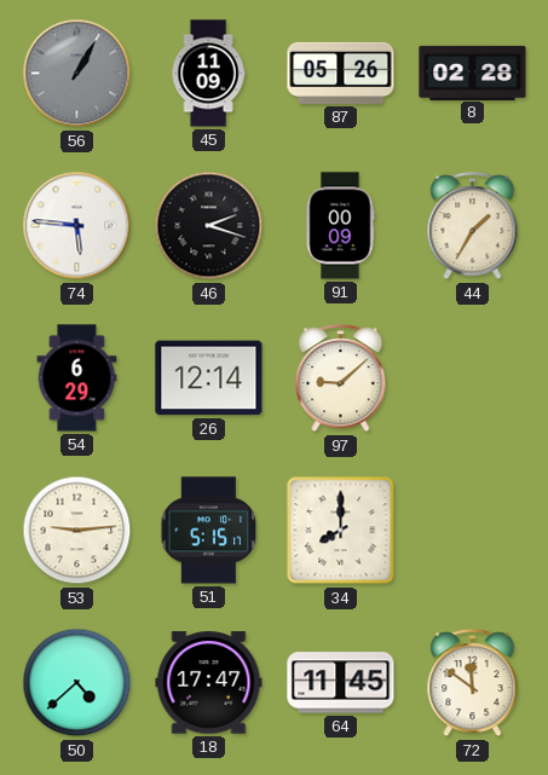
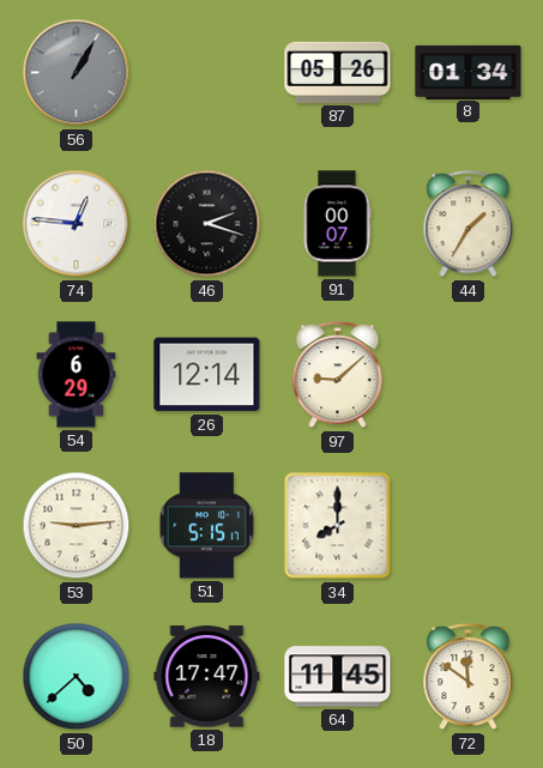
45: 11:09 -> none
8: 02:28 -> 01:34
74: 5:46 -> 12:46
91: 00:09 -> 00:07
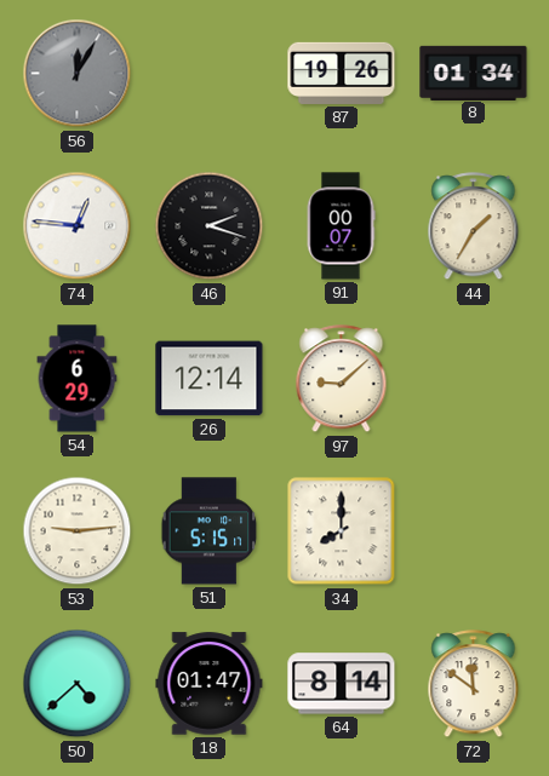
56: 1:05 -> 12:05
87: 05:26 -> 19:26
18: 17:47 -> 01:47
64: 11:45 -> 8:14
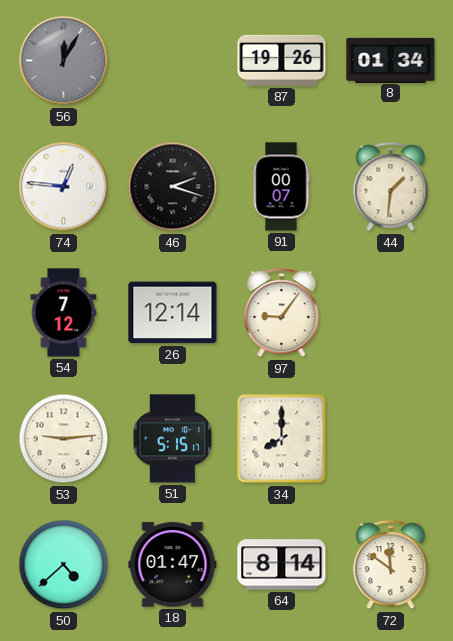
44: 1:35 -> 1:31
54: 6:29 -> 7:12
97: 9:08 -> 9:06
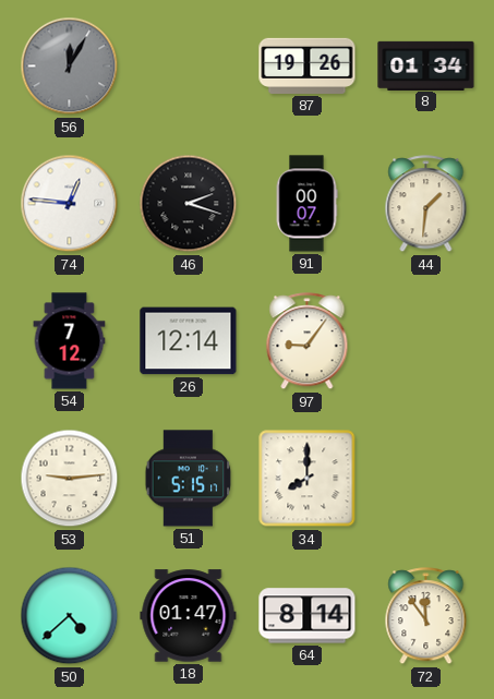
72: 11:51 -> 11:54
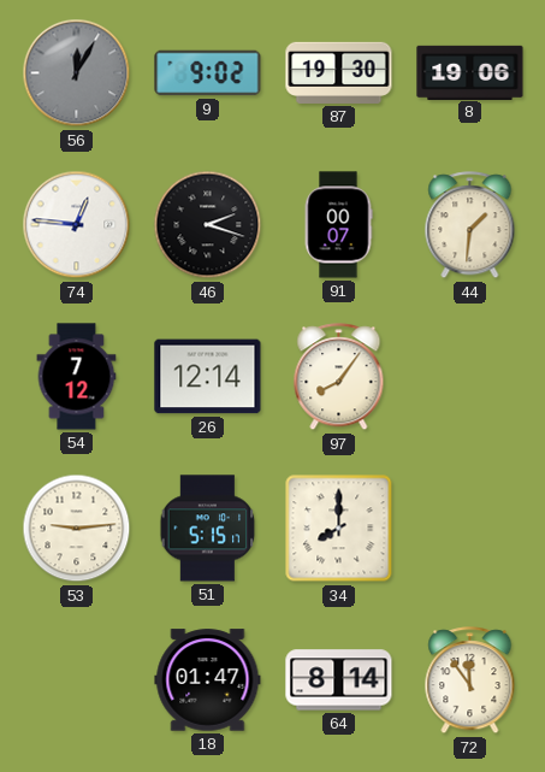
9: none -> 9:02
87: 19:26 -> 19:30
8: 01:34 -> 19:06
97: 9:06 -> 8:06
50: 4:38 -> none
